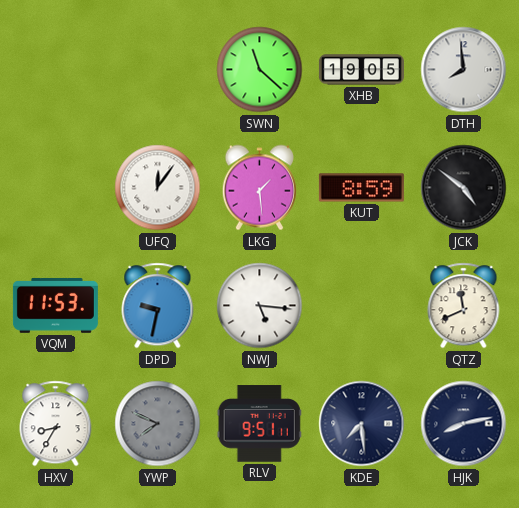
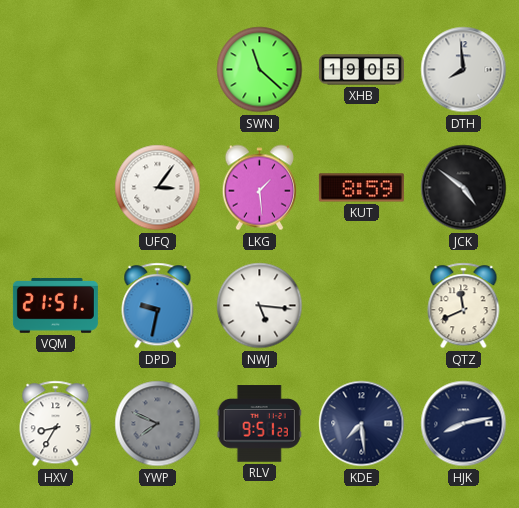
UFQ: 12:06 -> 3:06
VQM: 11:53 -> 21:51
RLV: 9:51:11 -> 9:51:23
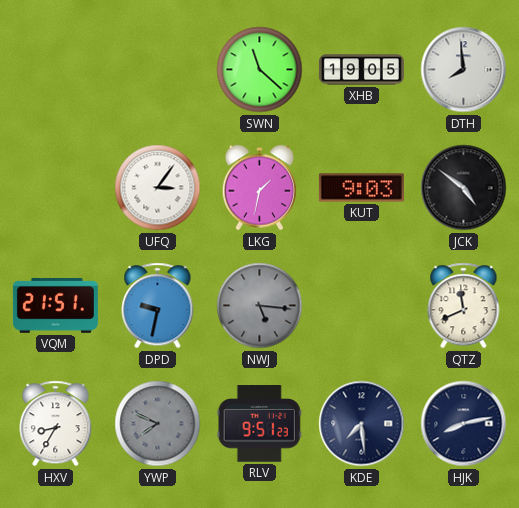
LKG: 1:29 -> 1:32
KUT: 8:59 -> 9:03
NWJ dial: white -> grey
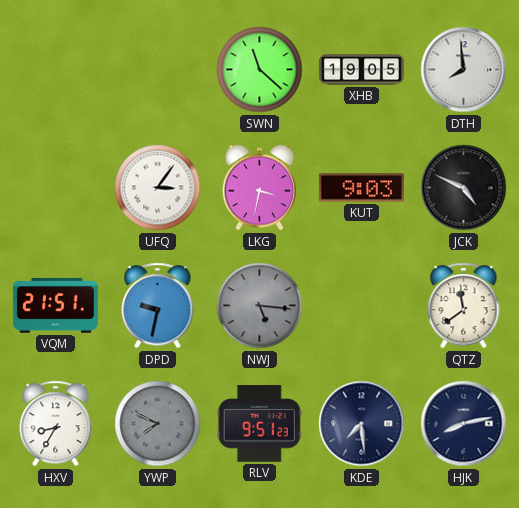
LKG: 1:32 -> 3:32
JCK: 4:51 -> 4:49
QTZ: 11:41 -> 11:39
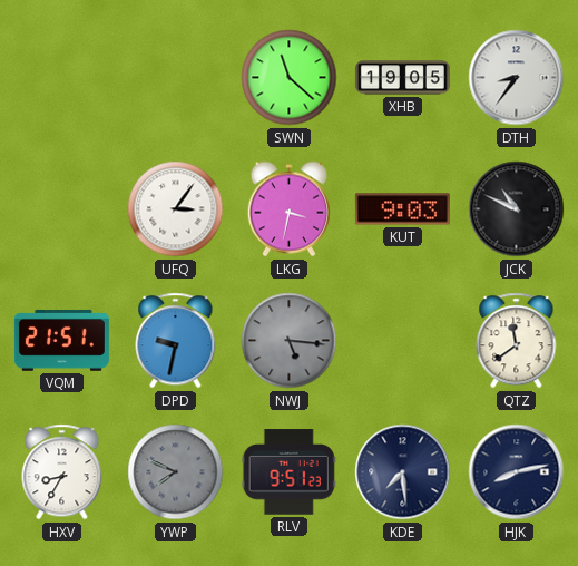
DTH: 7:59 -> 8:36
JCK: 4:49 -> 10:49
